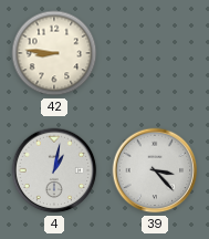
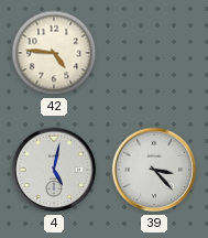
42: 8:46 -> 4:46
4: 1:02 -> 5:02
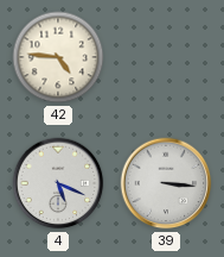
4: 5:02 -> 5:19
39: 3:23 -> 3:16
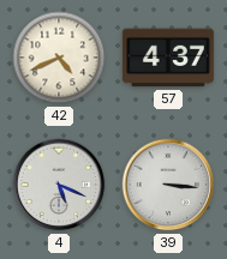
42: 4:46 -> 4:41
57: none -> 4:37
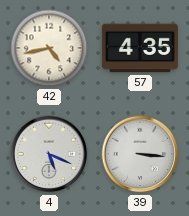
42: 4:41 -> 4:43
57: 4:37 -> 4:35
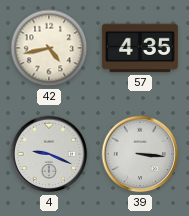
4: 5:19 -> 9:19
